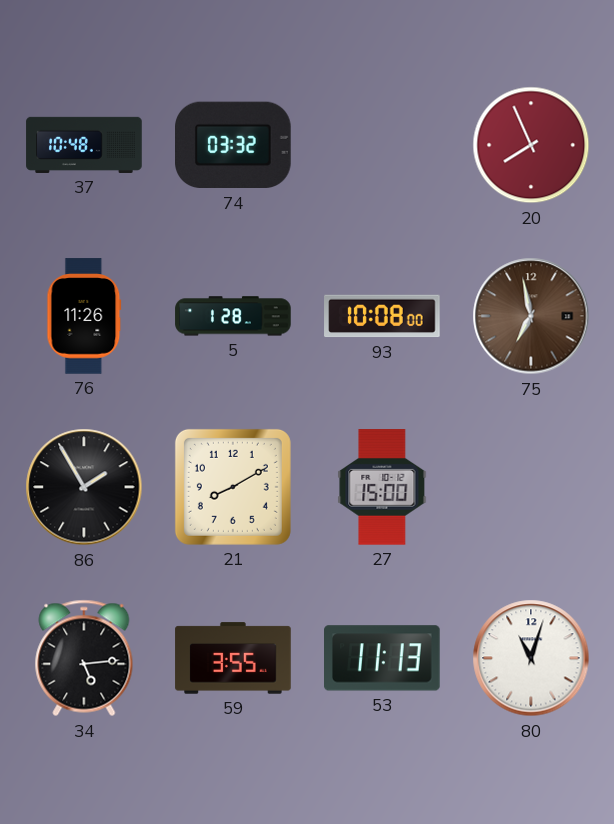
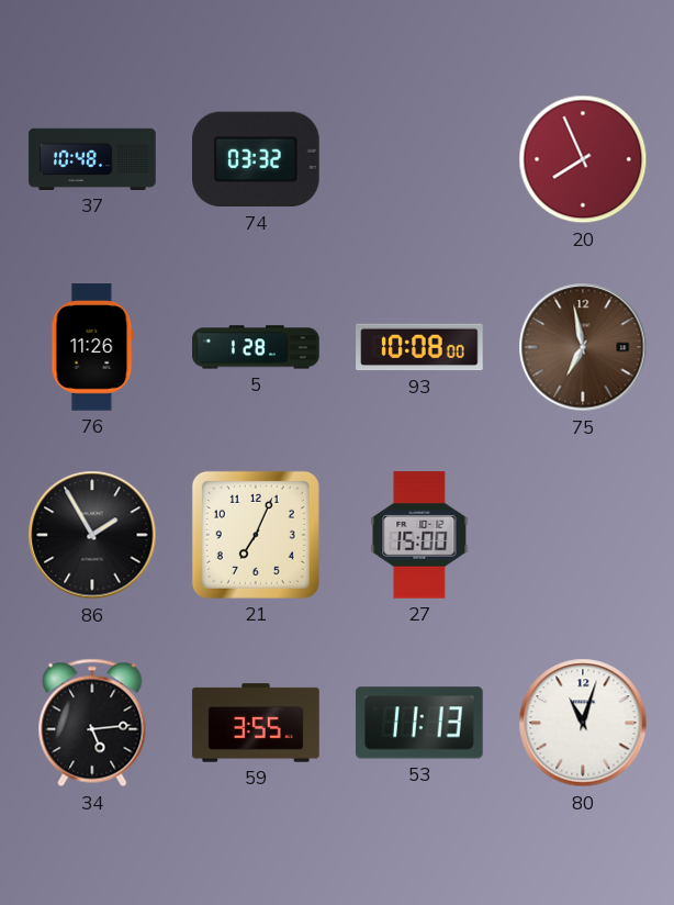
21: 8:10 -> 7:04
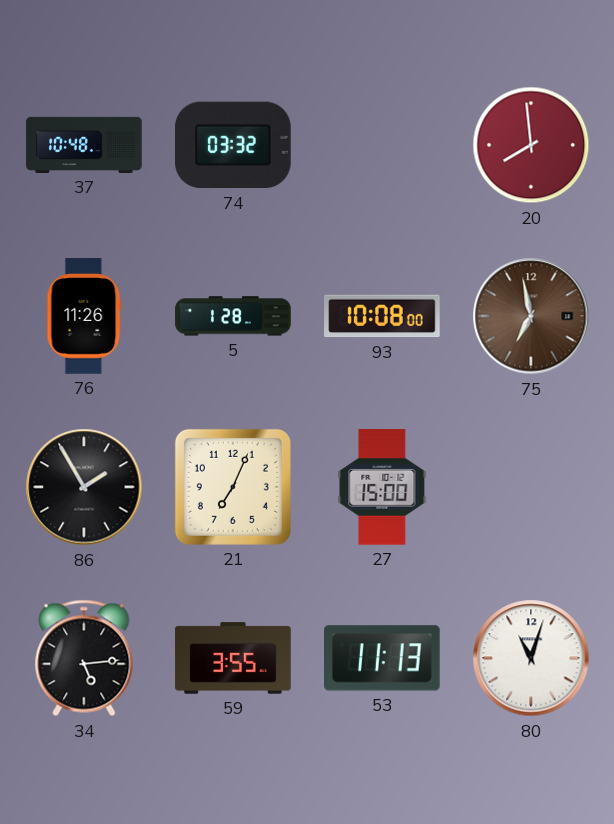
20: 7:56 -> 7:59
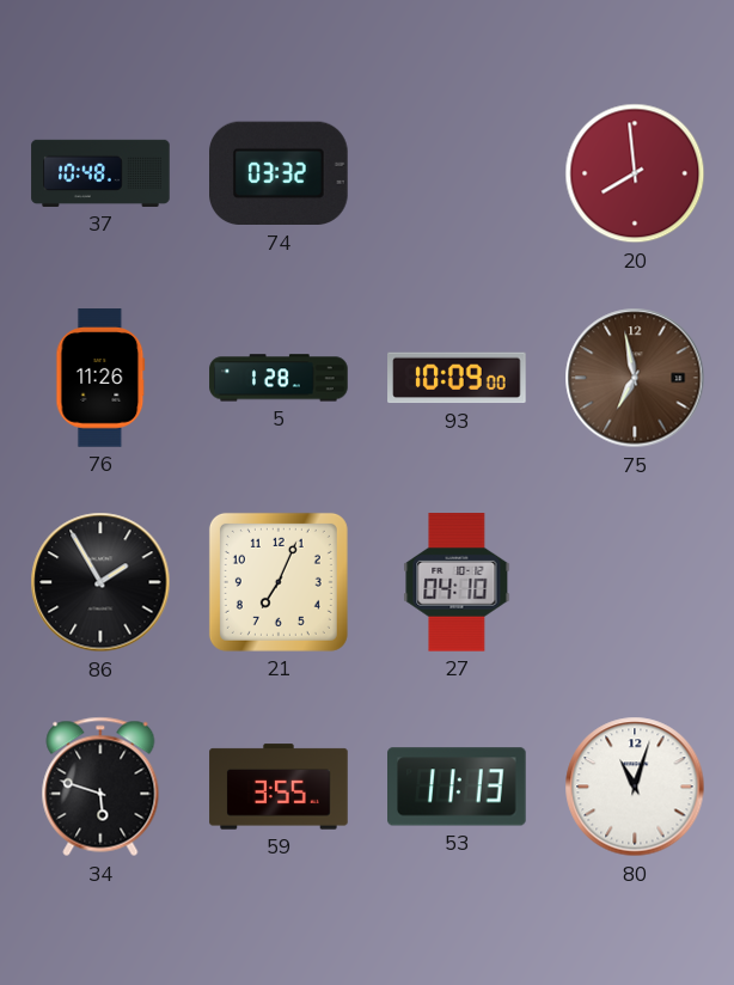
93: 10:08 -> 10:09
27: 15:00 -> 04:10
34: 5:14 -> 5:48
